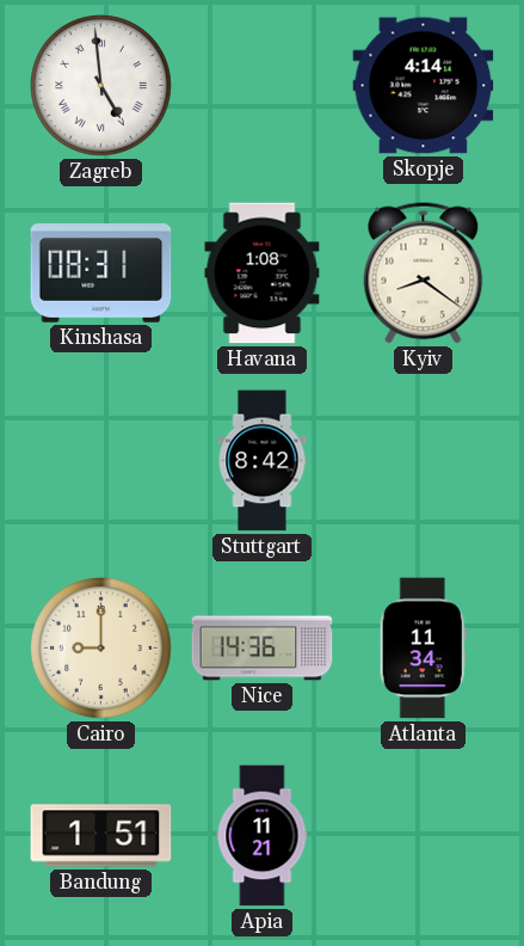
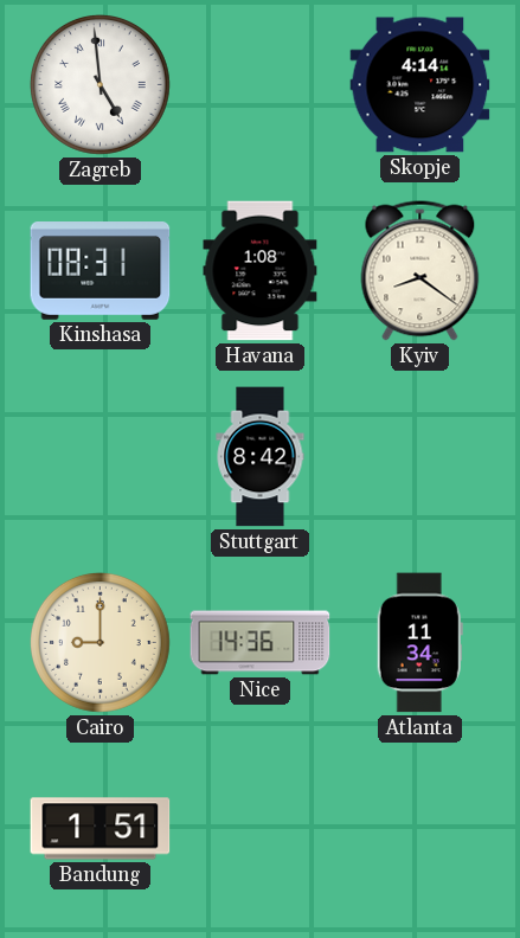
Apia: 11:21 -> none
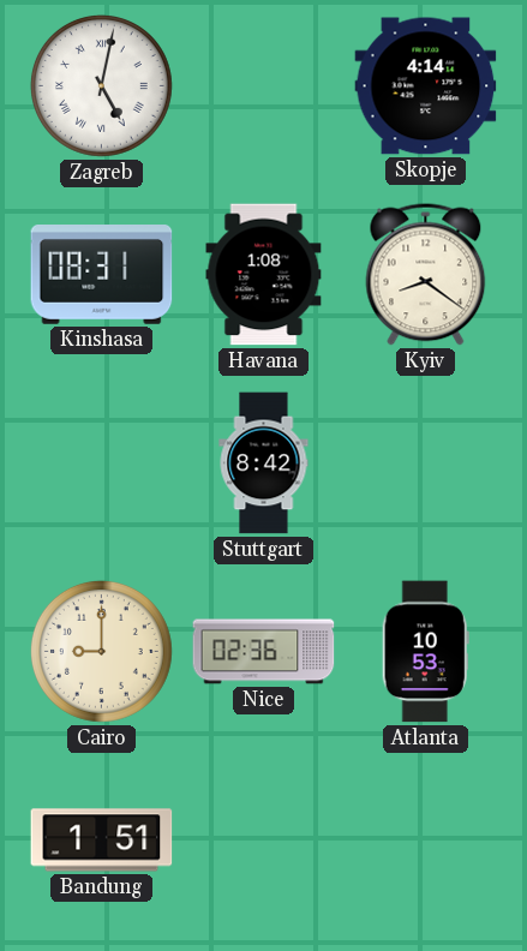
Zagreb: 4:59 -> 5:02
Nice: 14:36 -> 02:36
Atlanta: 11:34 -> 10:53
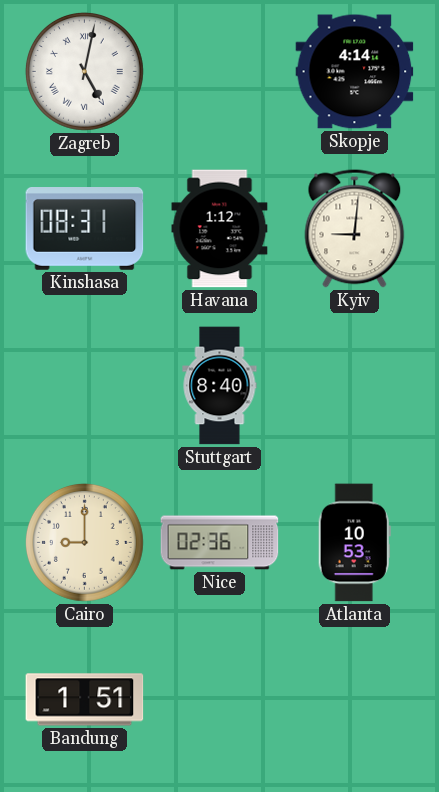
Havana: 1:08 -> 1:12
Kyiv: 8:21 -> 9:01
Stuttgart: 8:42 -> 8:40
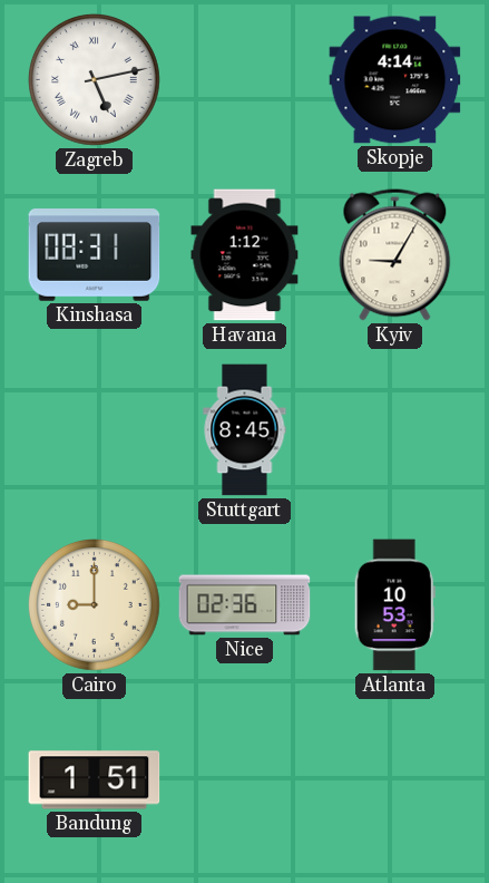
Zagreb: 5:02 -> 5:13
Kyiv: 9:01 -> 9:05
Stuttgart: 8:40 -> 8:45
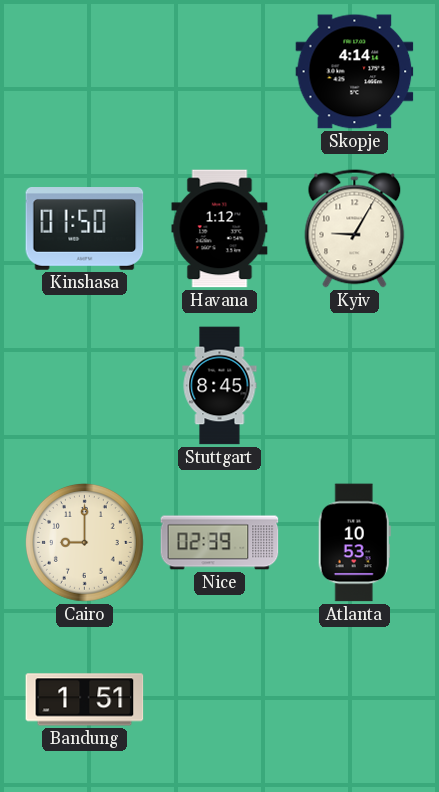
Zagreb: 5:13 -> none
Kinshasa: 08:31 -> 01:50
Nice: 02:36 -> 02:39
